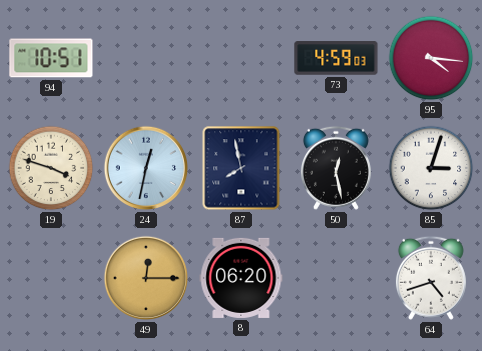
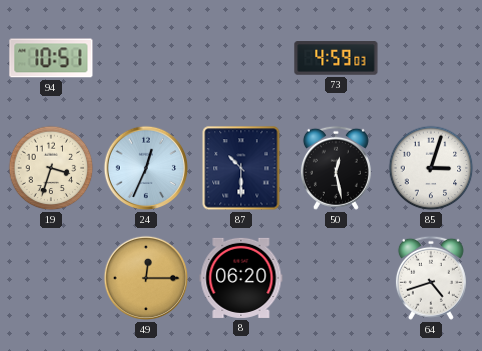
95: 4:16 -> none
19: 3:48 -> 3:33
24: 12:32 -> 12:34
87: 7:58 -> 10:30
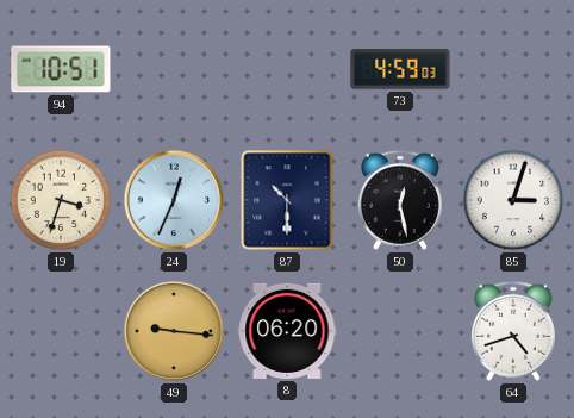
49: 12:15 -> 9:16
